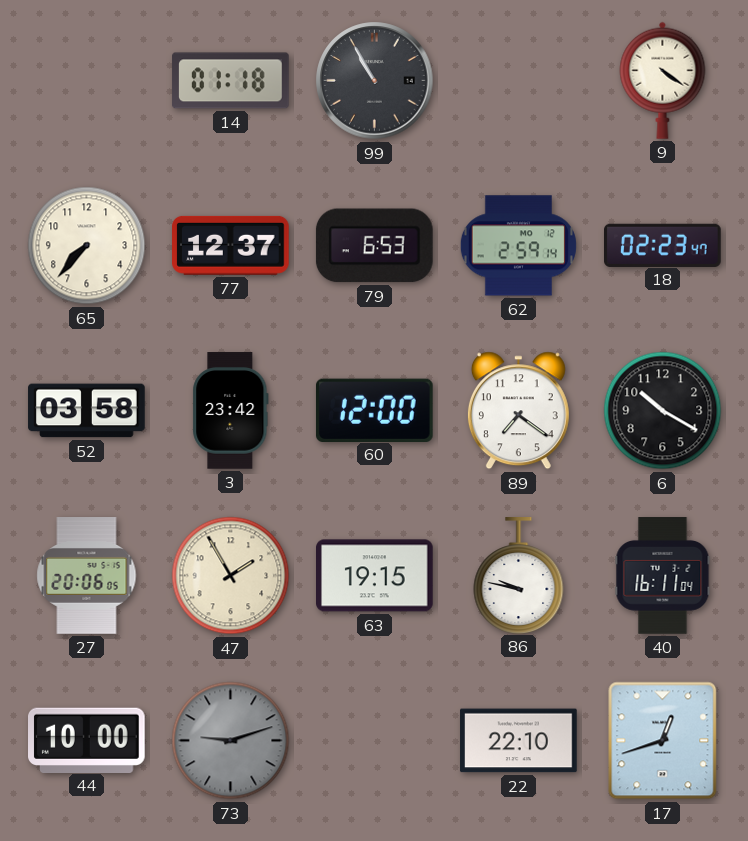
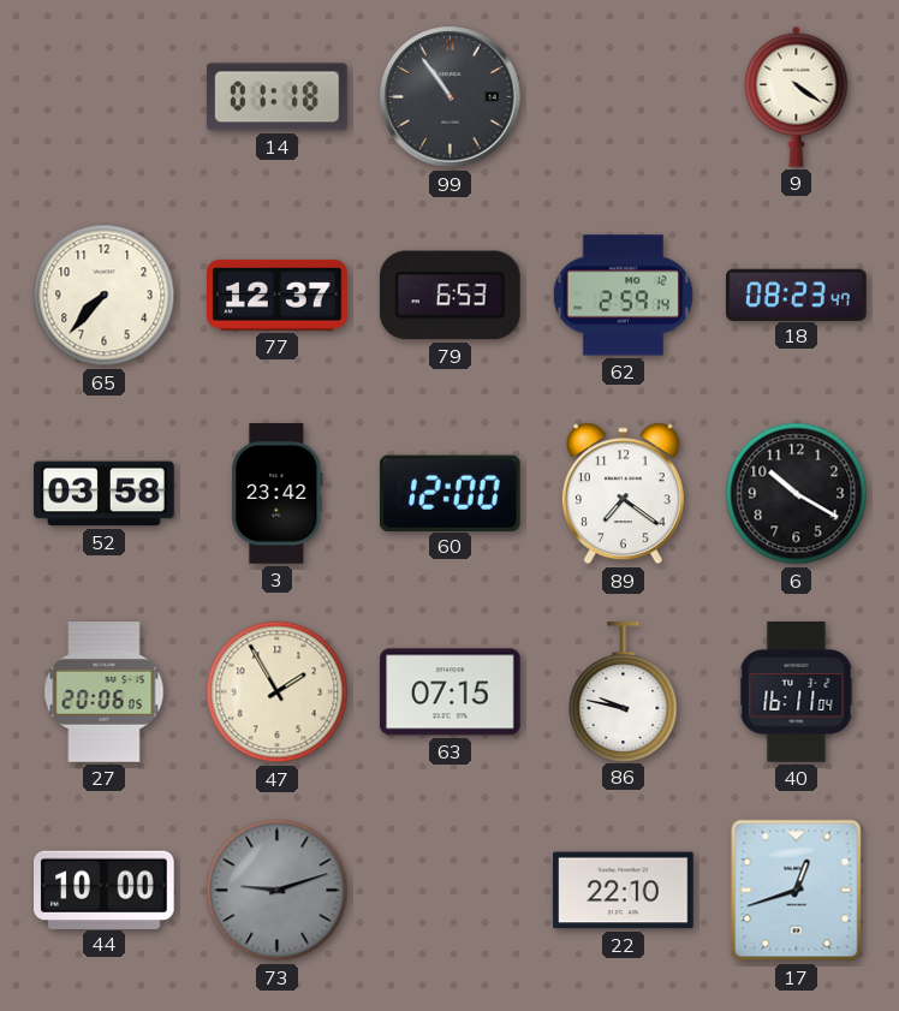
99: 10:55 -> 10:54
18: 02:23 -> 08:23
63: 19:15 -> 07:15
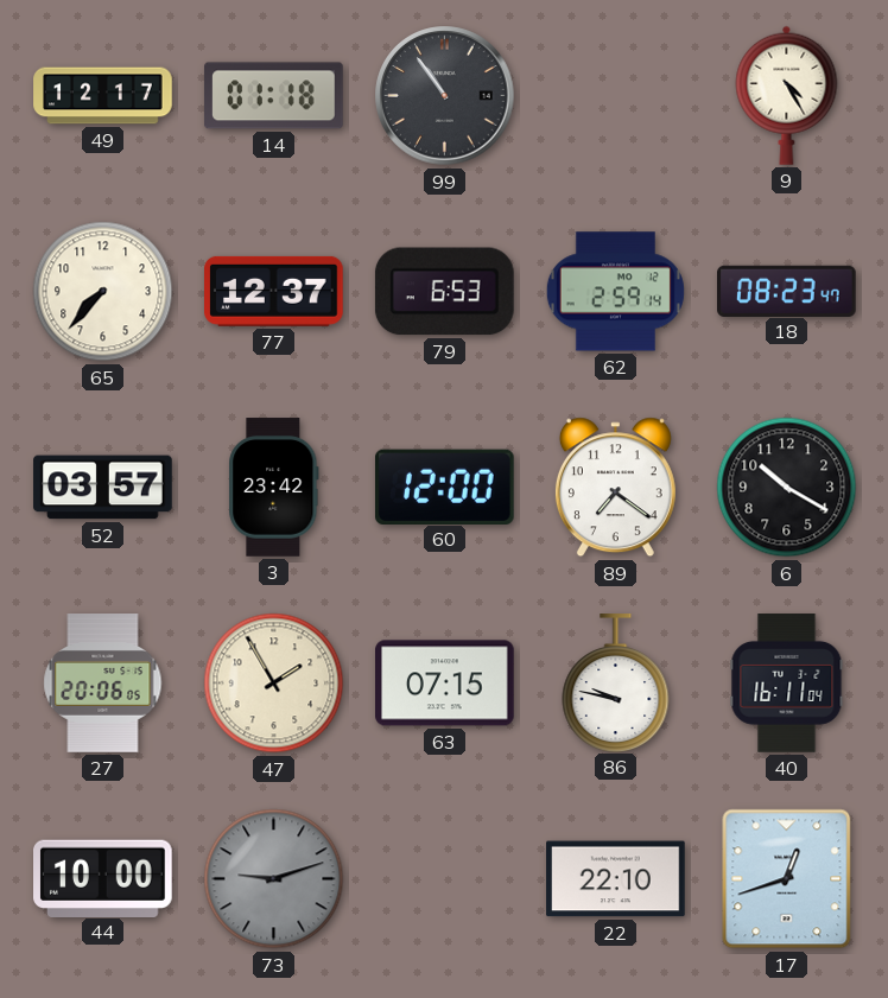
49: none -> 12:17
9: 4:21 -> 4:25
52: 03:58 -> 03:57
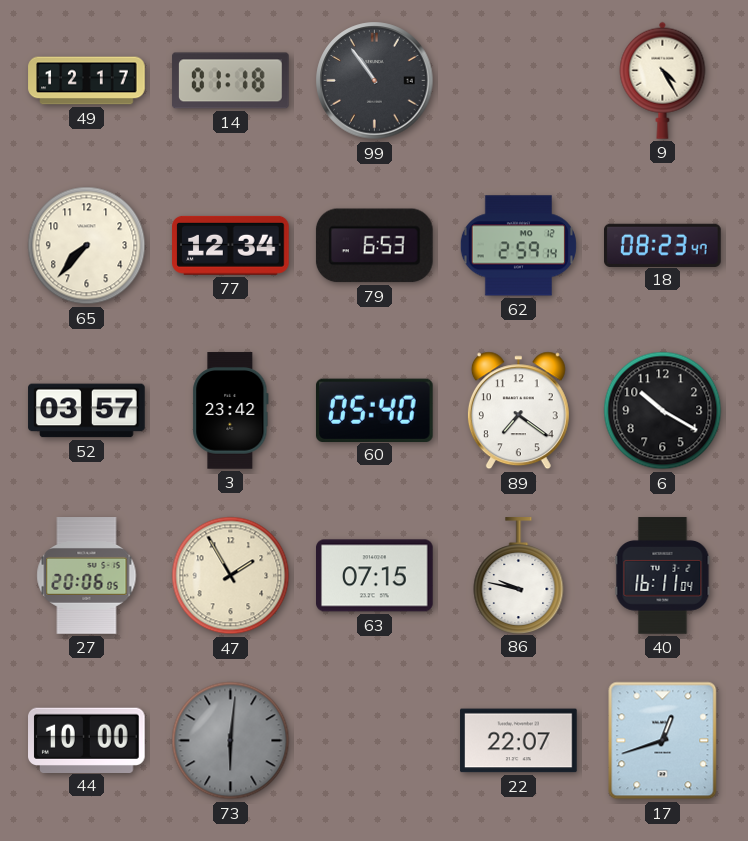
77: 12:37 -> 12:34
60: 12:00 -> 05:40
73: 9:12 -> 6:01
22: 22:10 -> 22:07
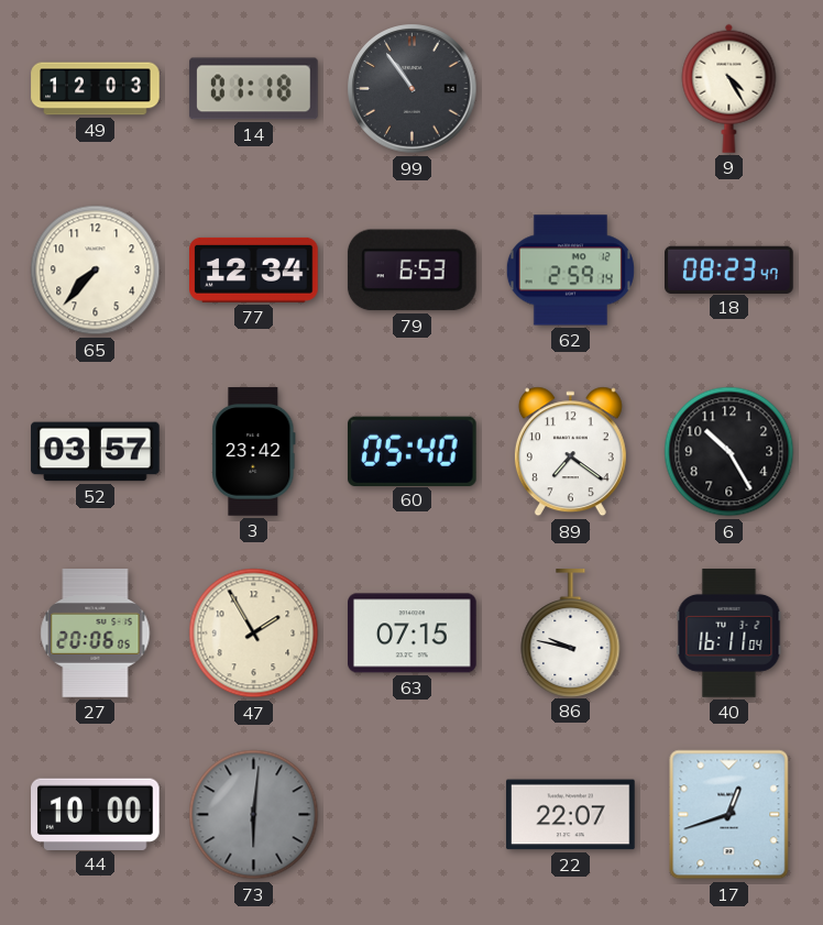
49: 12:17 -> 12:03
6: 10:20 -> 10:25
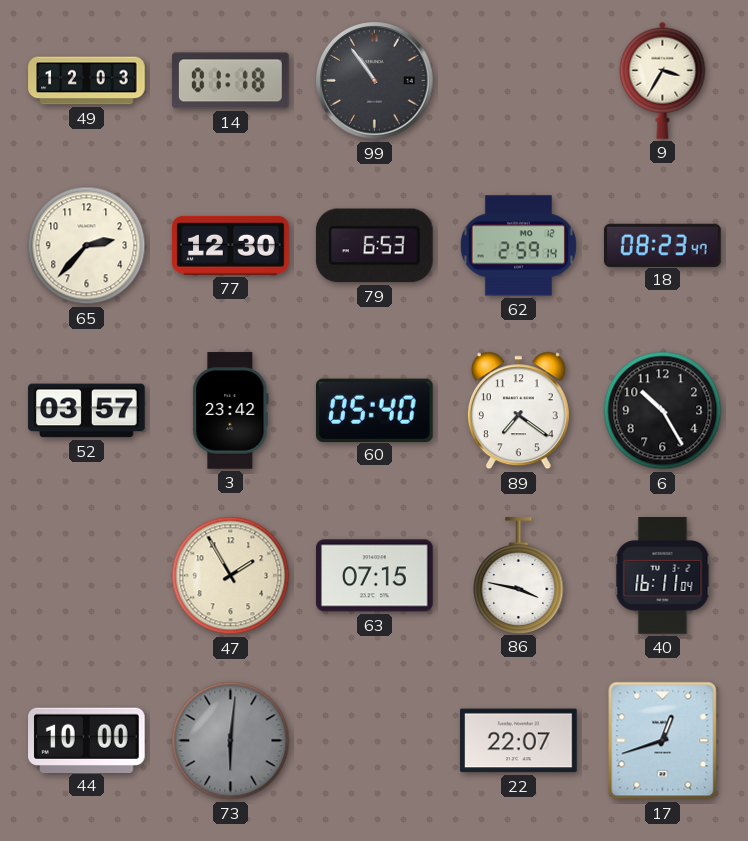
9: 4:25 -> 3:35
65: 7:37 -> 2:37
77: 12:34 -> 12:30
27: 20:06 -> none
86: 9:47 -> 3:47
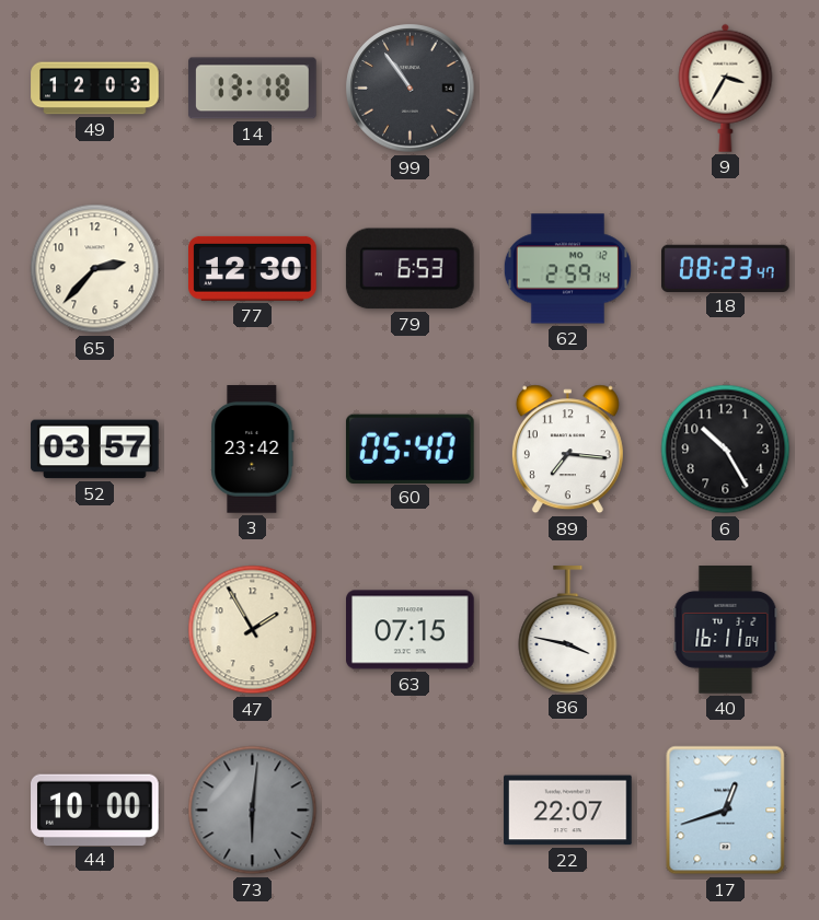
14: 01:18 -> 13:18
89: 7:21 -> 7:16
